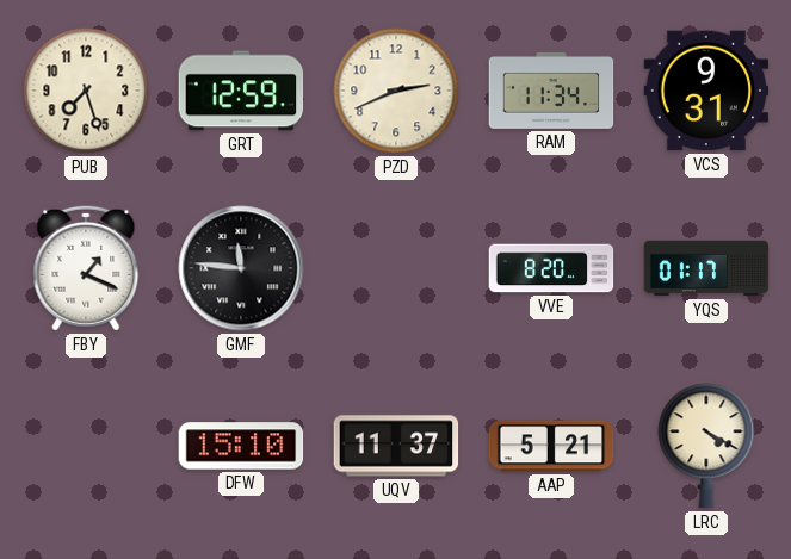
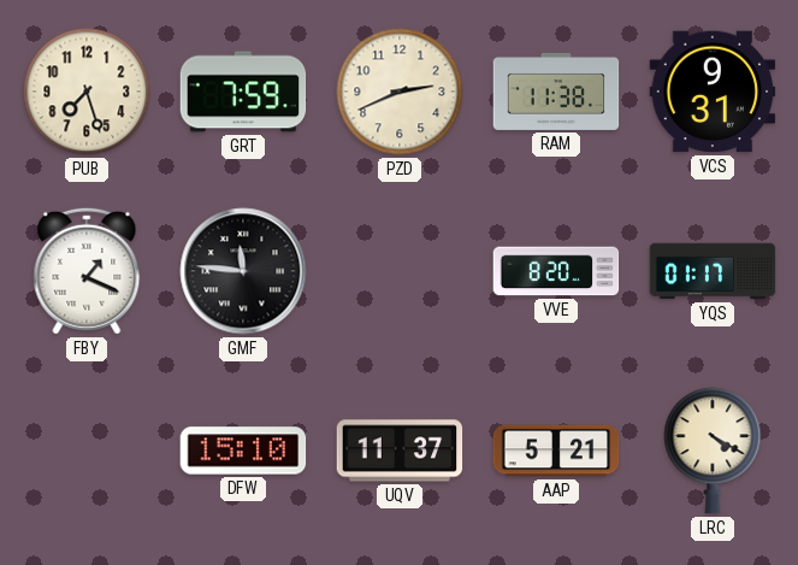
GRT: 12:59 -> 7:59
RAM: 11:34 -> 11:38
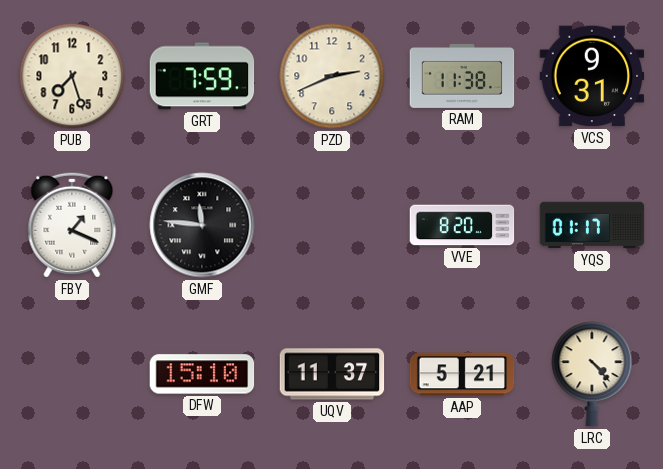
LRC: 4:20 -> 4:23
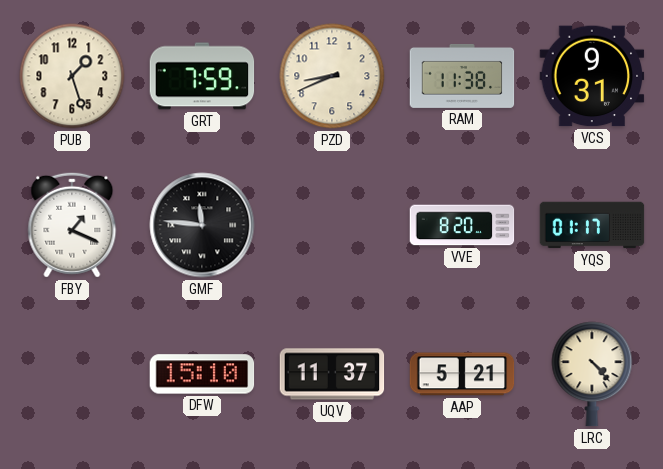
PUB: 7:27 -> 1:27
PZD: 2:41 -> 8:41
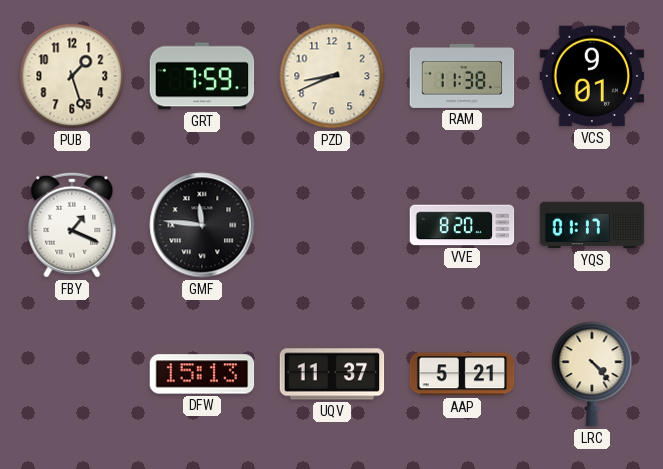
VCS: 9:31 -> 9:01
DFW: 15:10 -> 15:13
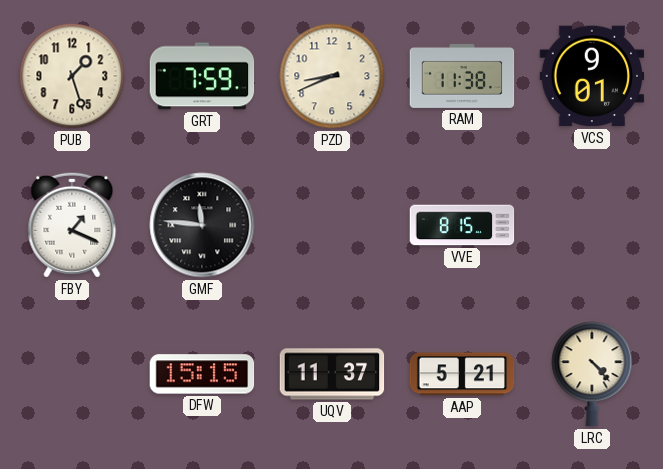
VVE: 8:20 -> 8:15
YQS: 01:17 -> none
DFW: 15:13 -> 15:15
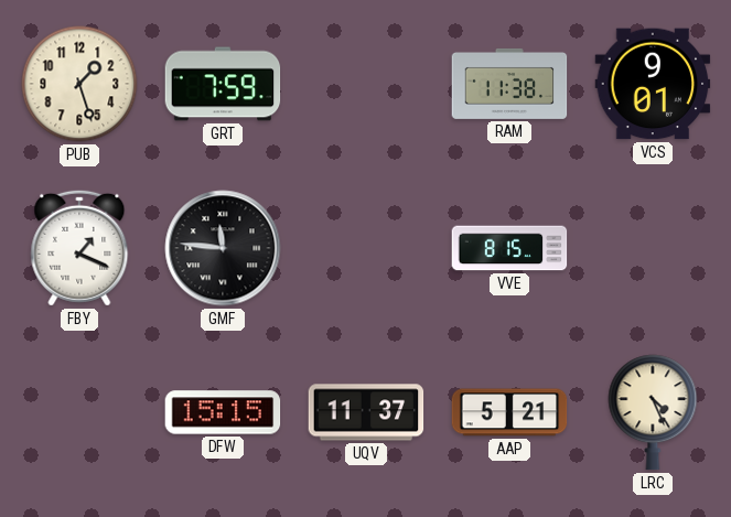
PZD: 8:41 -> none
LRC: 4:23 -> 4:26
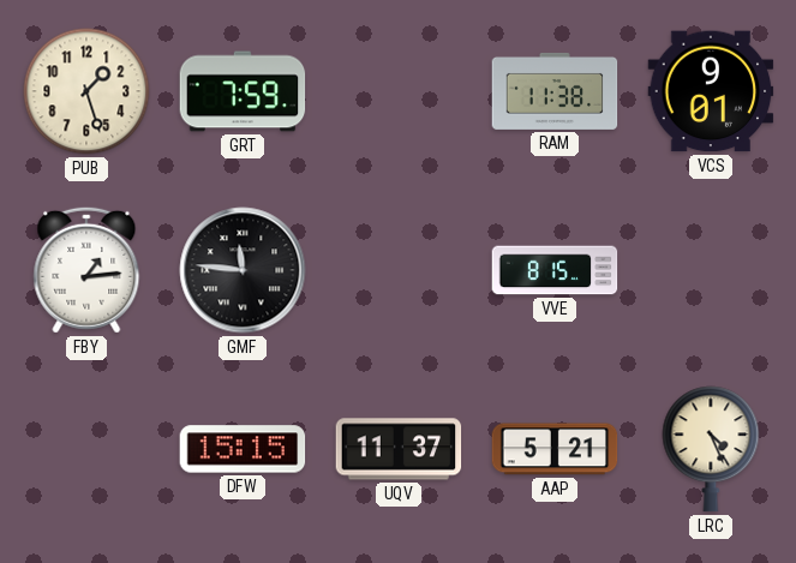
FBY: 1:19 -> 1:14
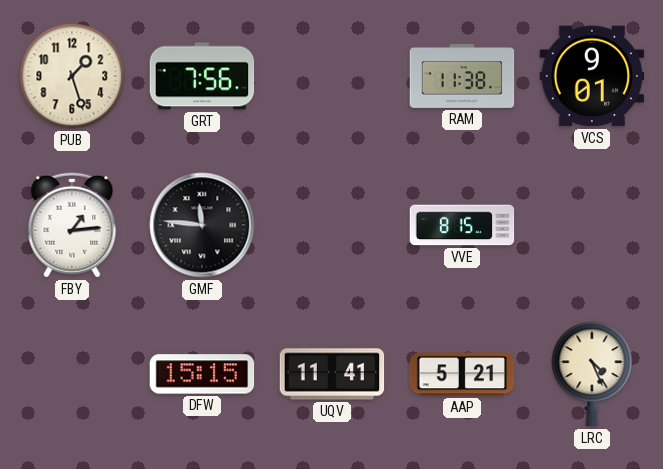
GRT: 7:59 -> 7:56
UQV: 11:37 -> 11:41
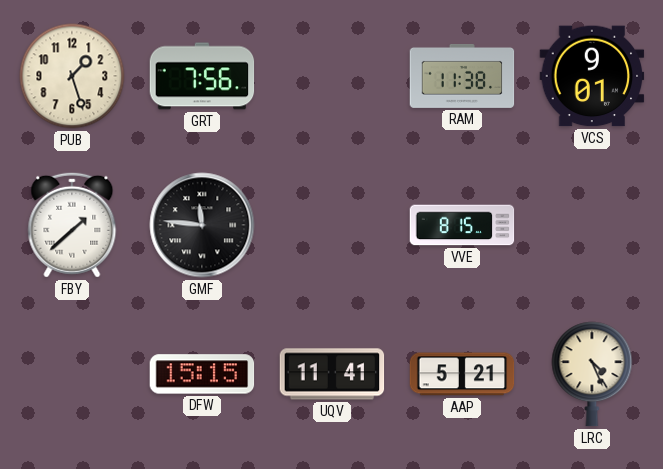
FBY: 1:14 -> 1:38
